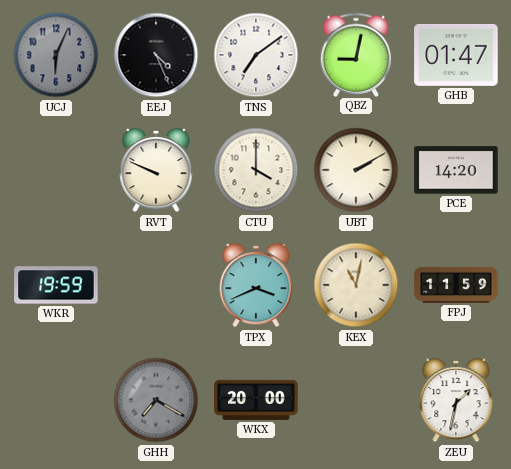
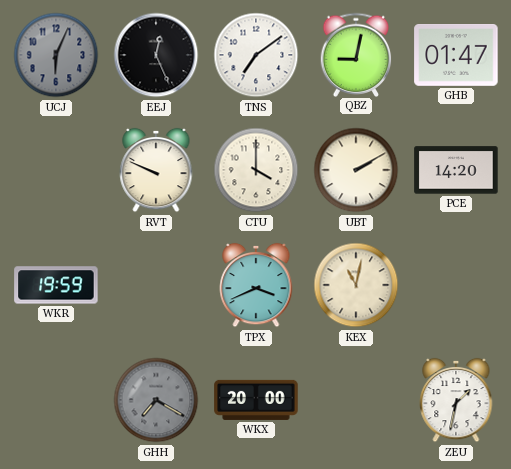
EEJ: 4:26 -> 12:26
FPJ: 11:59 -> none
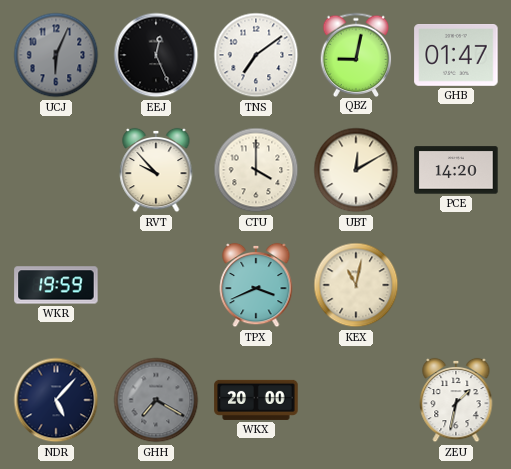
RVT: 9:49 -> 9:53
UBT: 2:10 -> 12:10
NDR: none -> 5:07
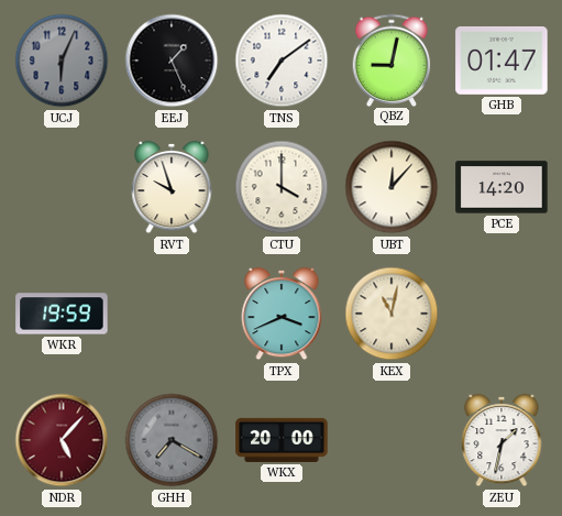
EEJ: 12:26 -> 1:26
RVT: 9:53 -> 9:57
UBT: 12:10 -> 12:07
NDR dial: navy -> burgundy
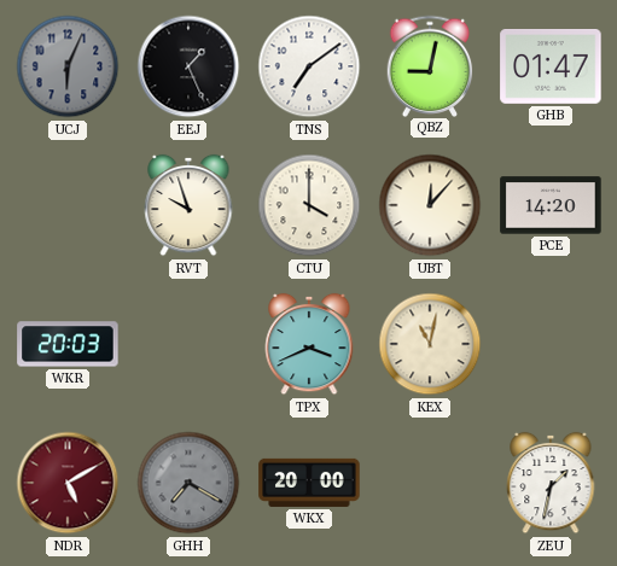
WKR: 19:59 -> 20:03
NDR: 5:07 -> 5:10
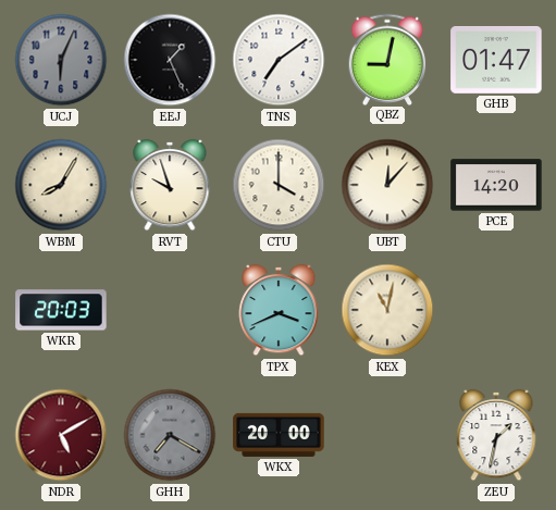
WBM: none -> 8:05
